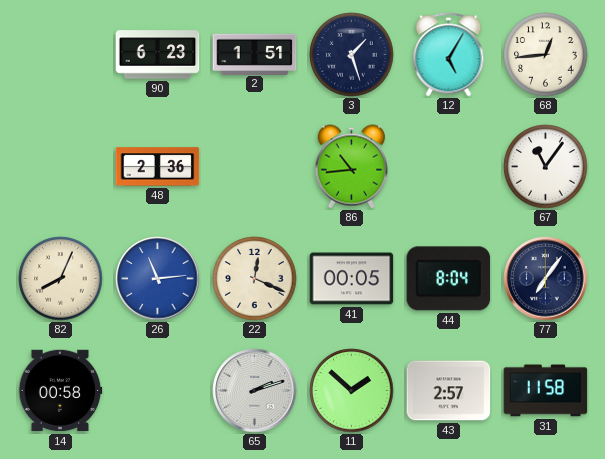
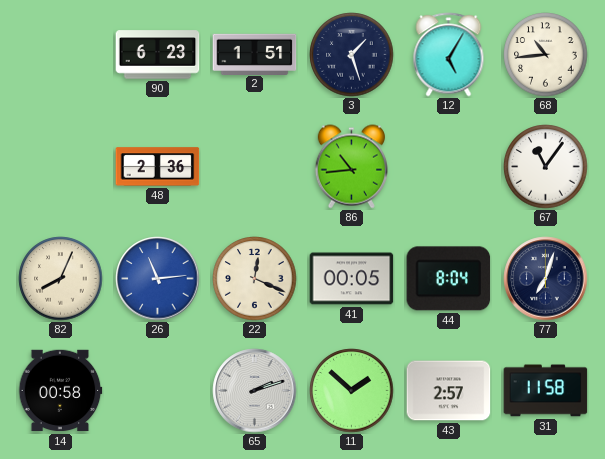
68: 12:44 -> 10:44
77: 7:06 -> 7:03
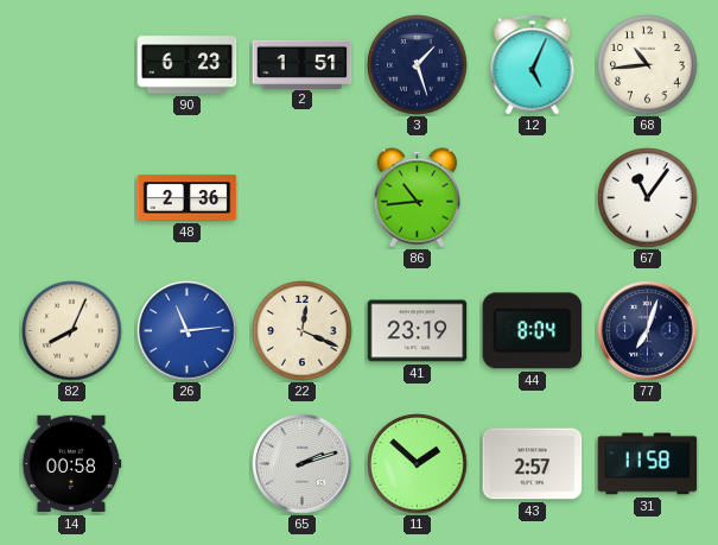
12: 5:05 -> 5:04
41: 00:05 -> 23:19
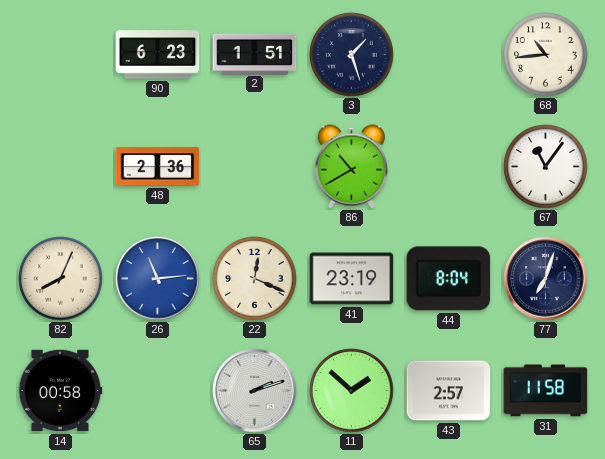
12: 5:04 -> none
86: 10:44 -> 10:40
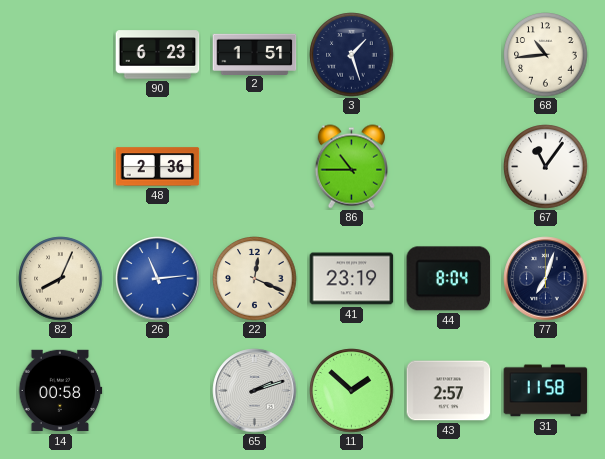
86: 10:40 -> 10:45
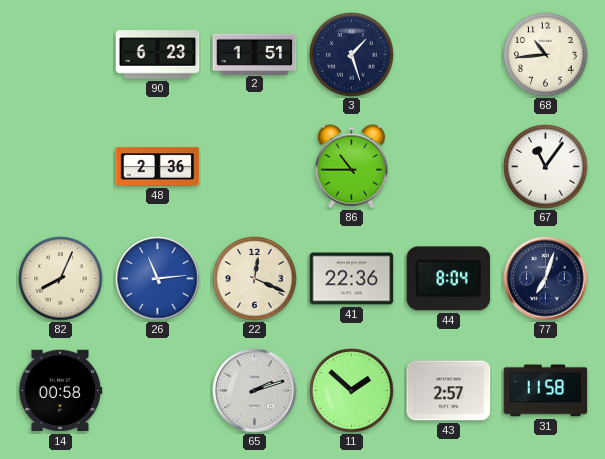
41: 23:19 -> 22:36
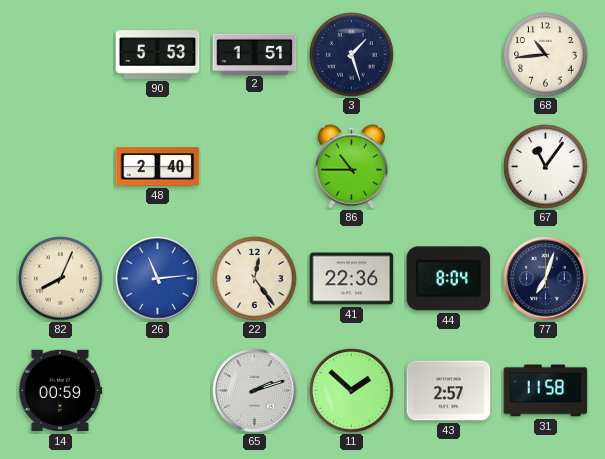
90: 6:23 -> 5:53
48: 2:36 -> 2:40
22: 12:19 -> 12:24
14: 00:58 -> 00:59
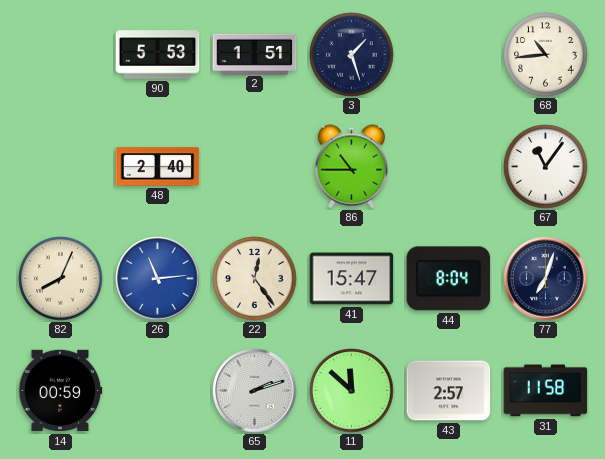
41: 22:36 -> 15:47
11: 1:52 -> 11:52
